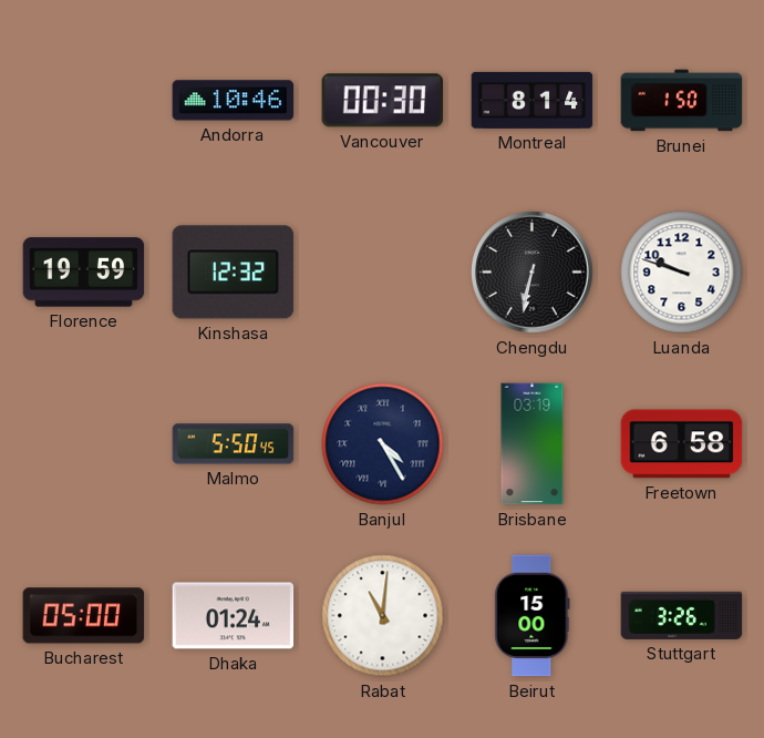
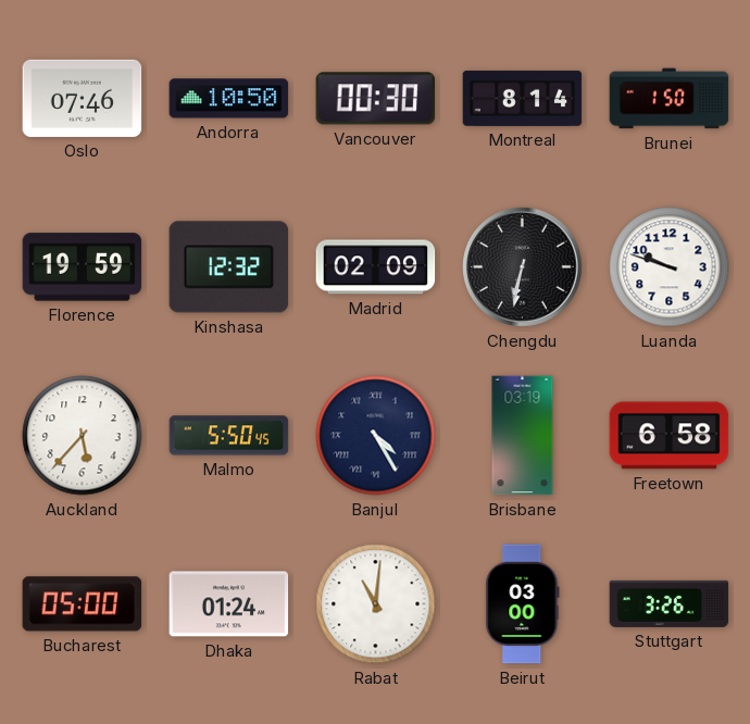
Oslo: none -> 07:46
Andorra: 10:46 -> 10:50
Madrid: none -> 02:09
Auckland: none -> 5:37
Beirut: 15:00 -> 03:00
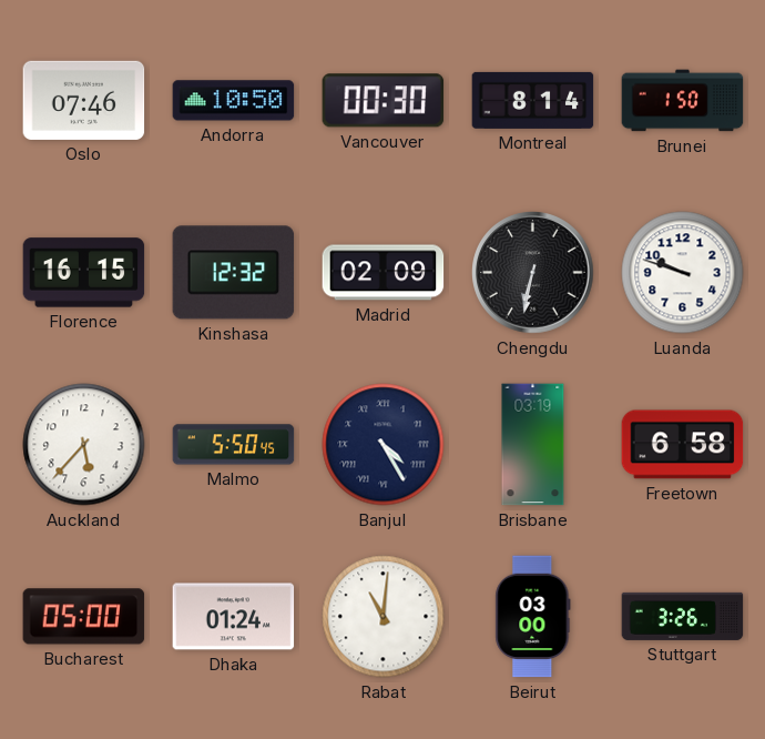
Florence: 19:59 -> 16:15
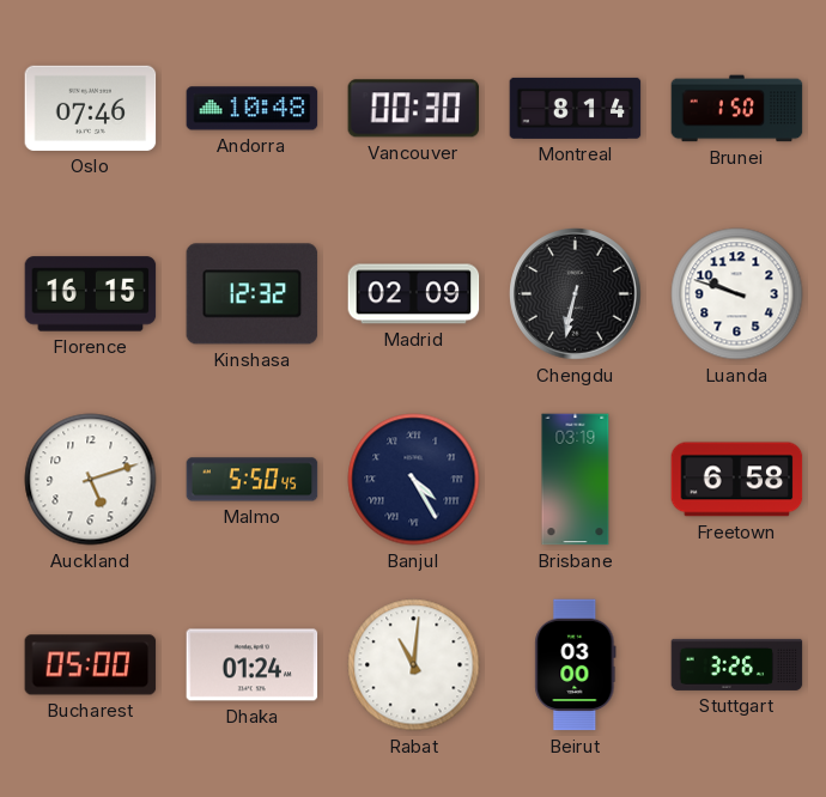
Andorra: 10:50 -> 10:48
Auckland: 5:37 -> 5:12
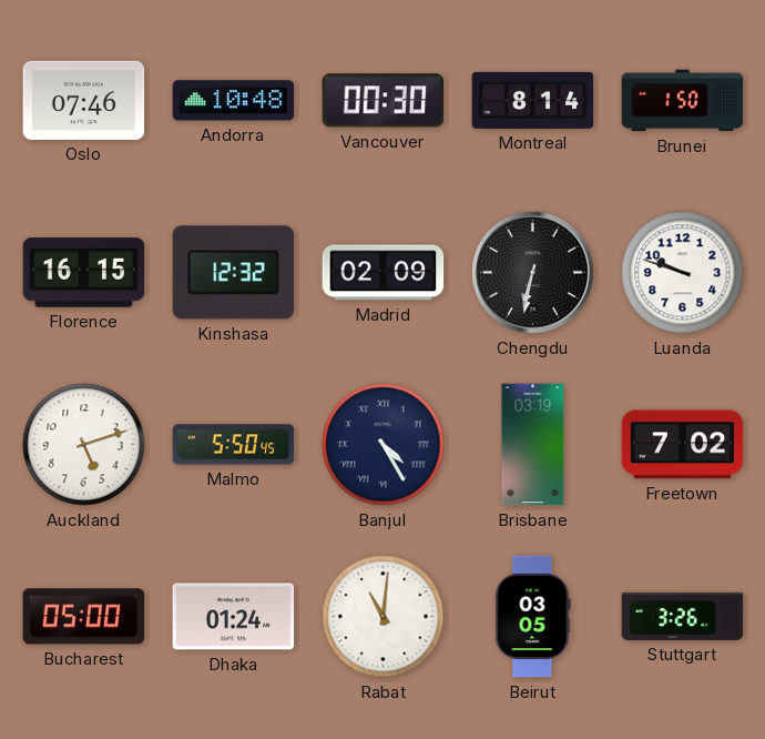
Freetown: 6:58 -> 7:02
Beirut: 03:00 -> 03:05
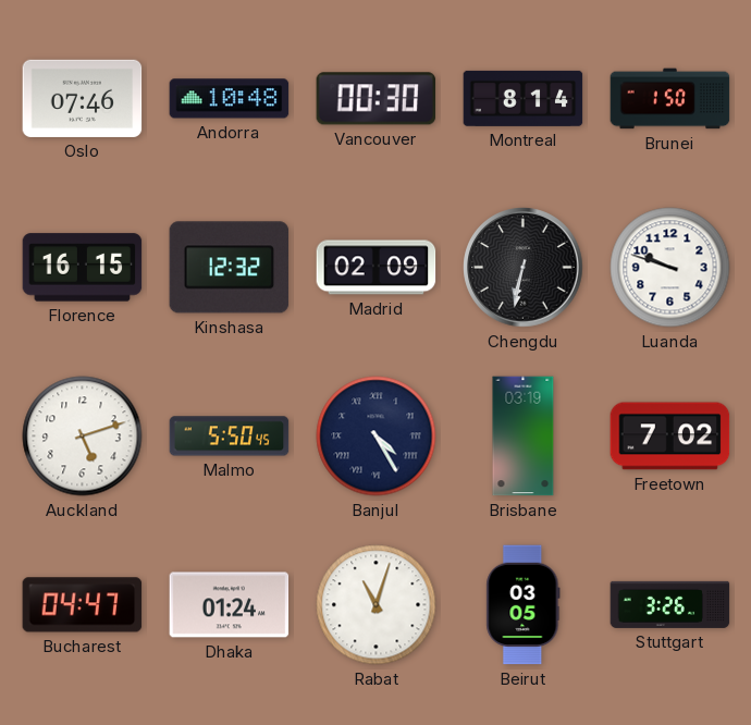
Bucharest: 05:00 -> 04:47
Rabat: 11:01 -> 11:03
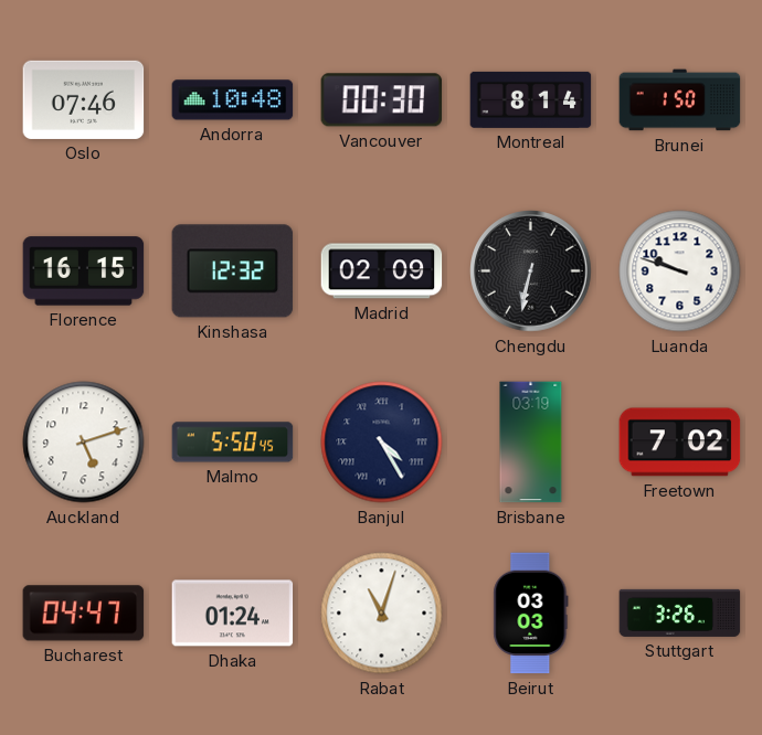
Beirut: 03:05 -> 03:03
